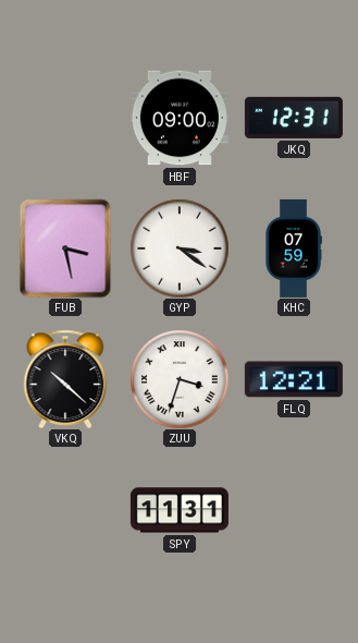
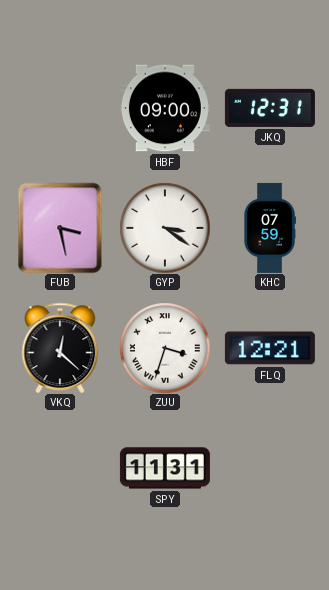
VKQ: 10:22 -> 12:22
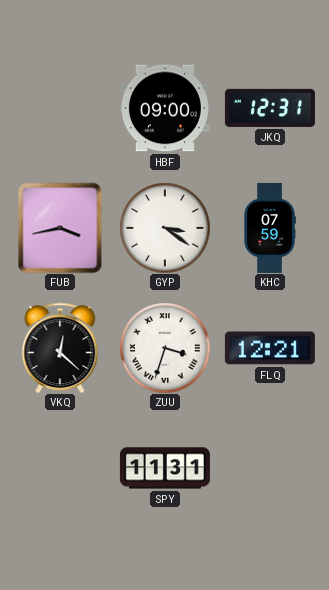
FUB: 3:28 -> 3:43
